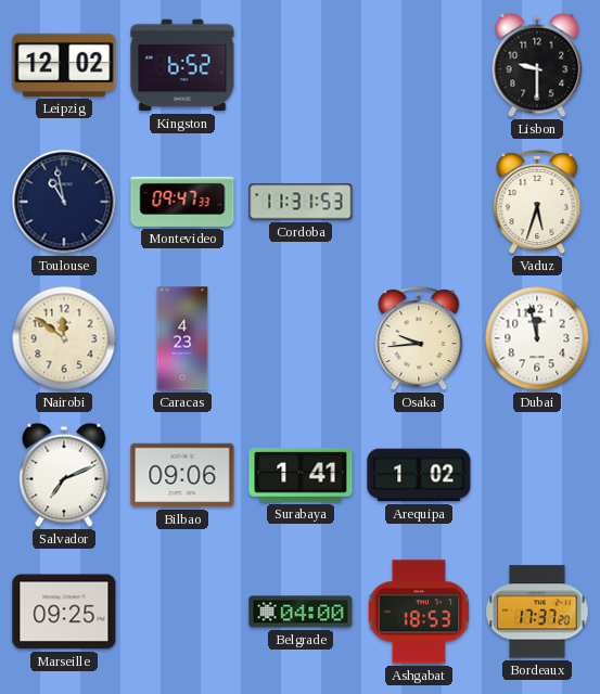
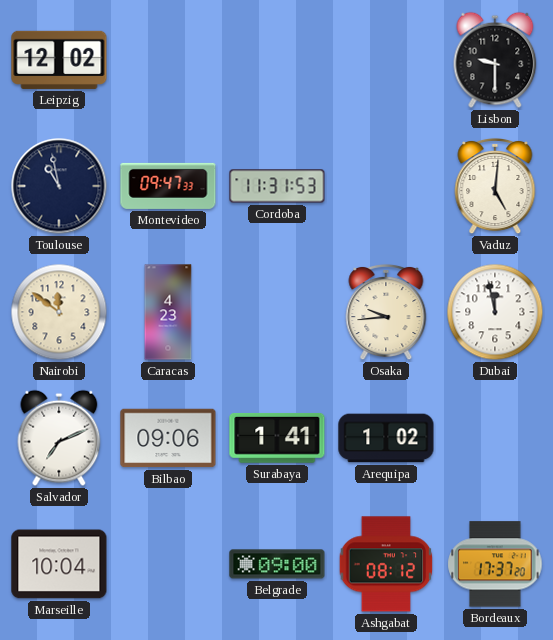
Kingston: 6:52 -> none
Vaduz: 5:33 -> 5:01
Marseille: 09:25 -> 10:04
Belgrade: 04:00 -> 09:00
Ashgabat: 18:53 -> 08:12
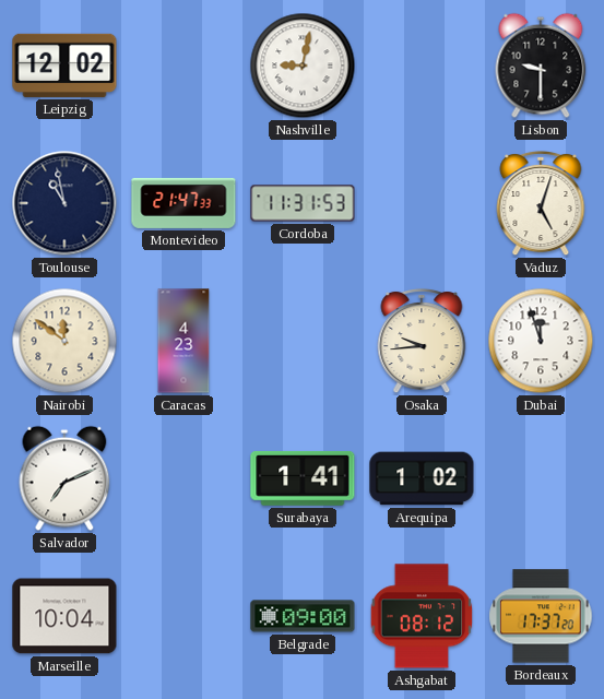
Nashville: none -> 9:02
Montevideo: 09:47 -> 21:47
Vaduz: 5:01 -> 5:03
Dubai: 11:58 -> 11:57
Bilbao: 09:06 -> none
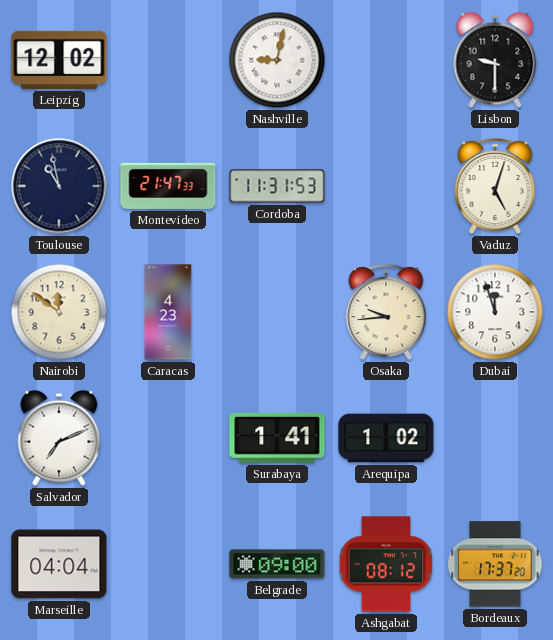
Marseille: 10:04 -> 04:04
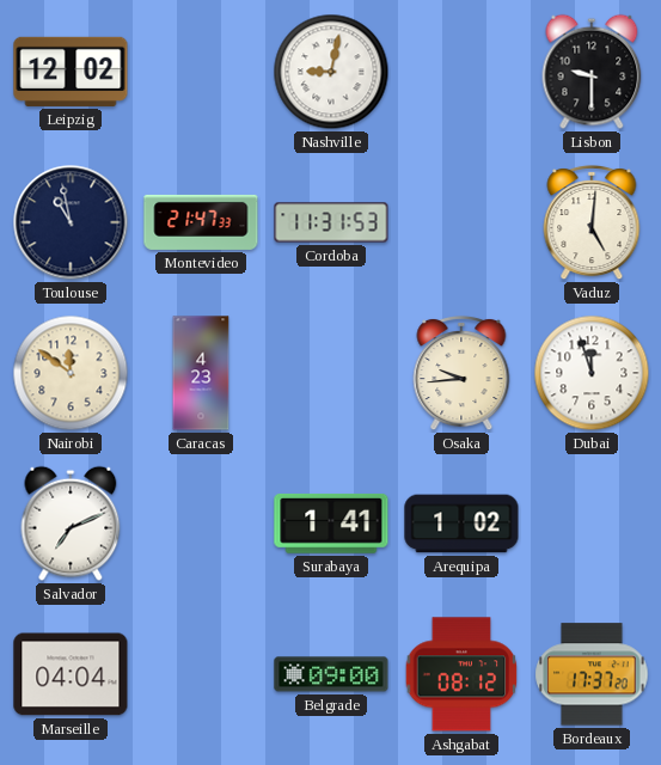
Vaduz: 5:03 -> 5:01
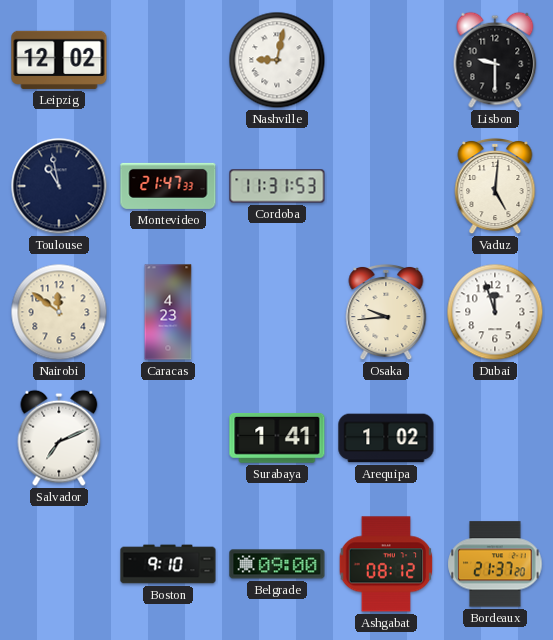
Marseille: 04:04 -> none
Boston: none -> 9:10
Bordeaux: 17:37 -> 21:37
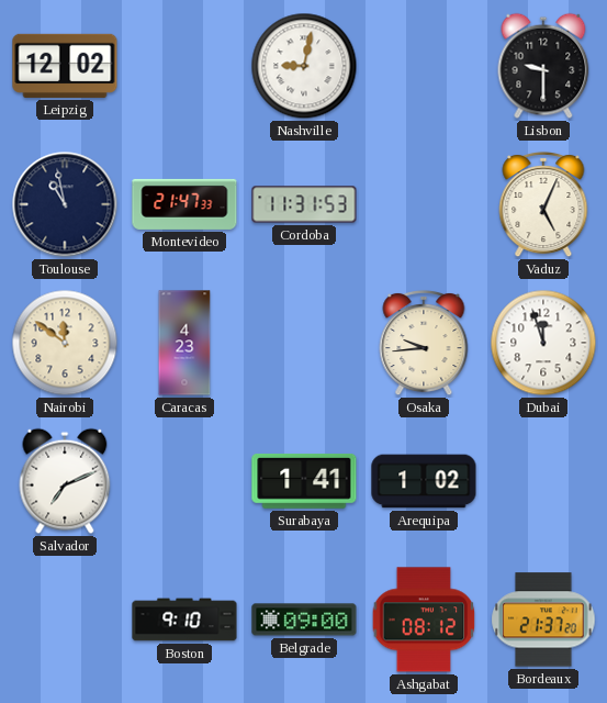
Vaduz: 5:01 -> 5:04
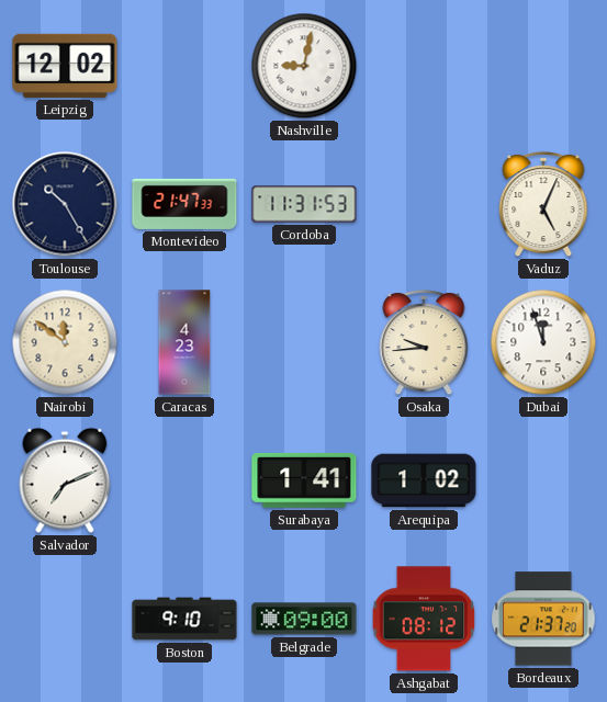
Lisbon: 9:30 -> none
Toulouse: 10:58 -> 10:25
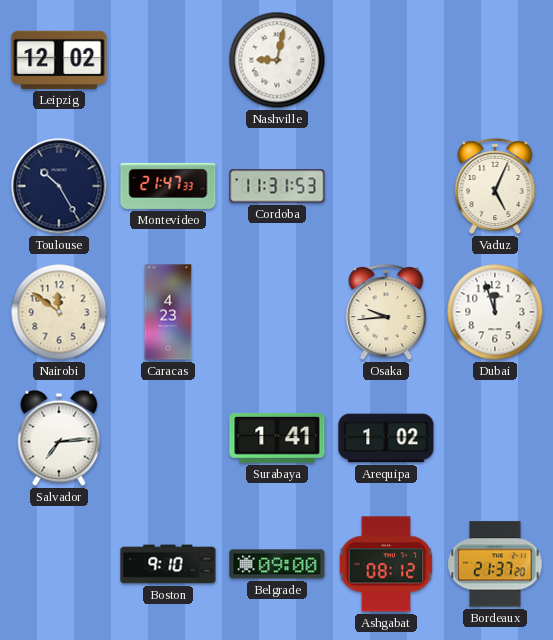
Salvador: 7:11 -> 7:14
